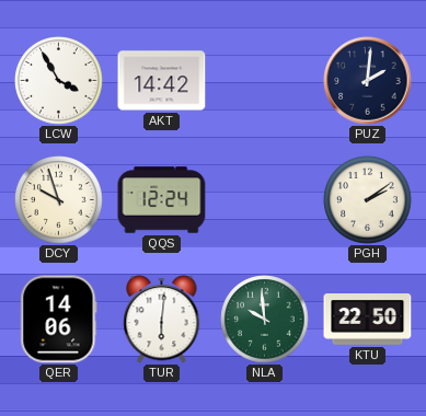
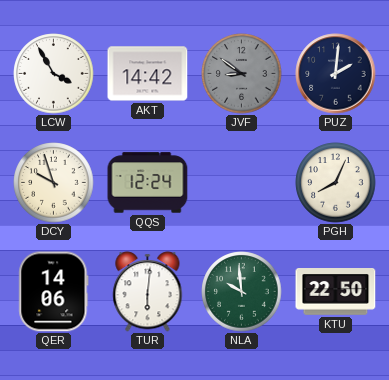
JVF: none -> 8:51
PGH: 2:09 -> 8:04
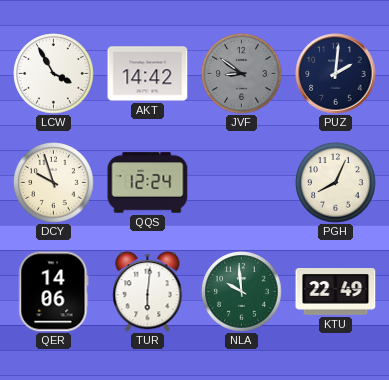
KTU: 22:50 -> 22:49
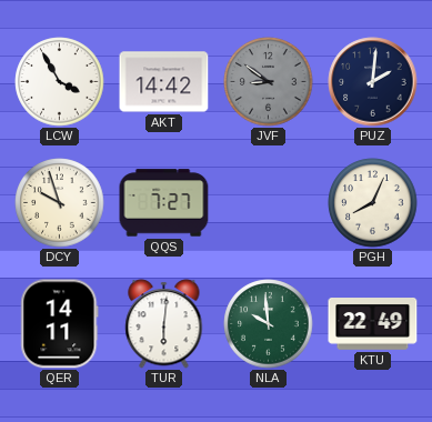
QQS: 12:24 -> 7:27
QER: 14:06 -> 14:11
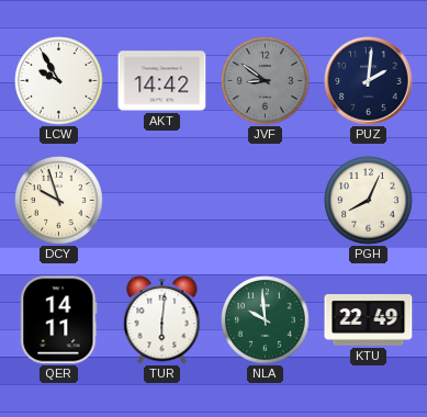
LCW: 3:55 -> 9:55
QQS: 7:27 -> none
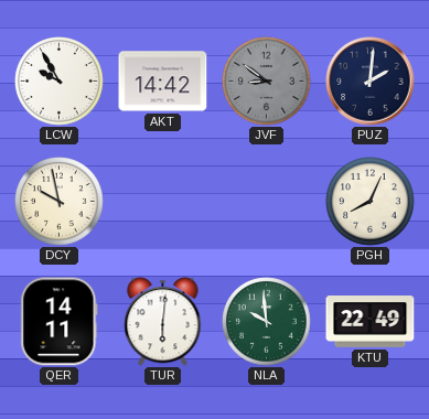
DCY: 9:57 -> 9:58
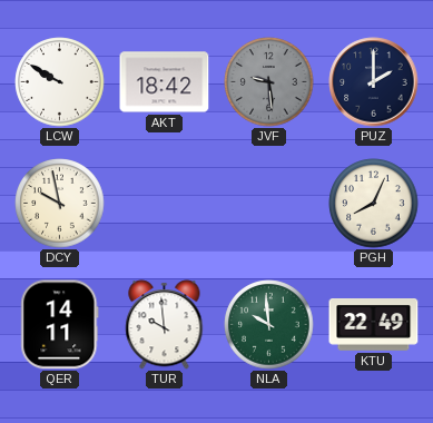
LCW: 9:55 -> 9:50
AKT: 14:42 -> 18:42
JVF: 8:51 -> 9:29
PUZ: 2:01 -> 2:00
TUR: 6:01 -> 9:59
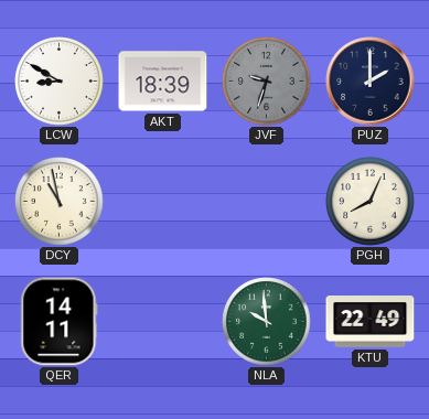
LCW: 9:50 -> 8:50
AKT: 18:42 -> 18:39
JVF: 9:29 -> 9:33
DCY: 9:58 -> 10:58
TUR: 9:59 -> none
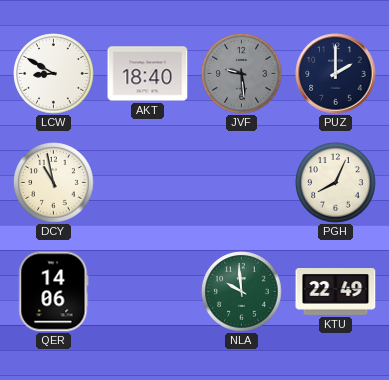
AKT: 18:39 -> 18:40
JVF: 9:33 -> 9:29
QER: 14:11 -> 14:06
